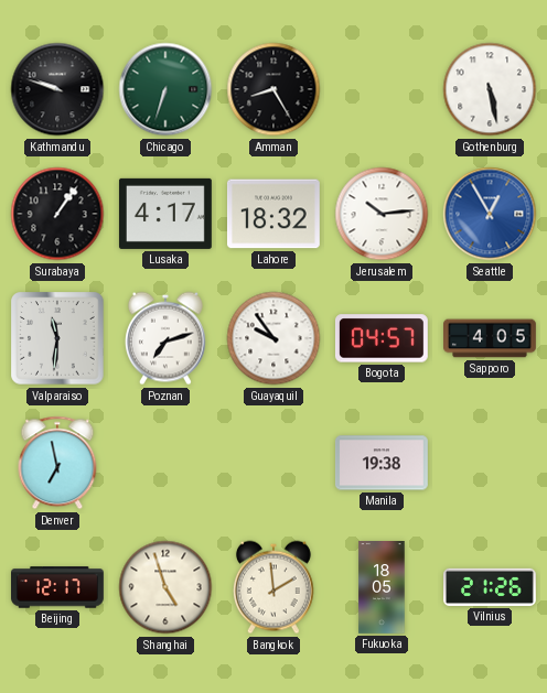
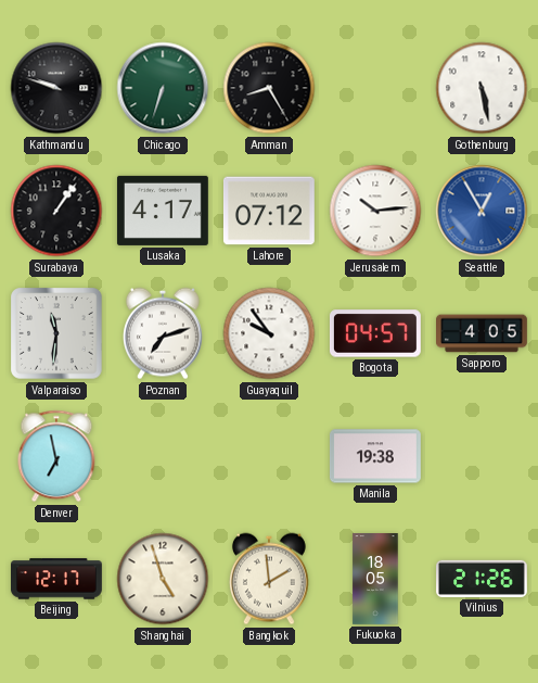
Lahore: 18:32 -> 07:12
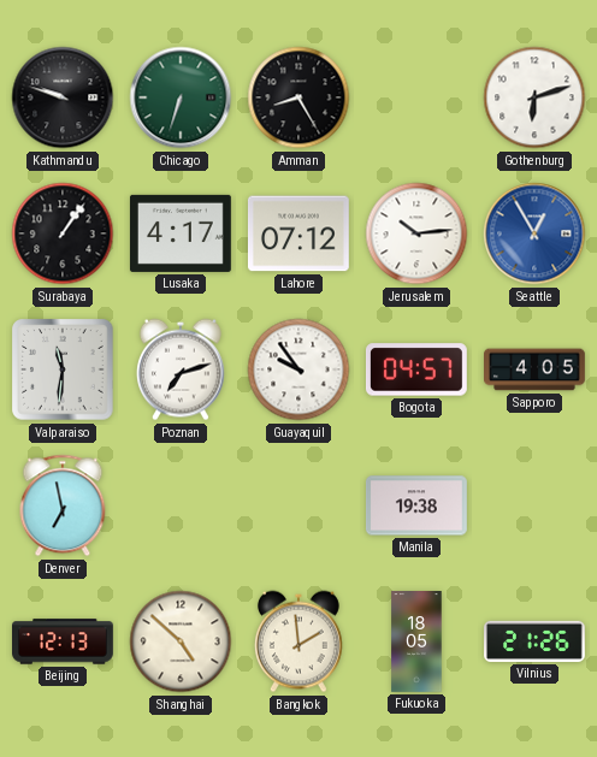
Gothenburg: 5:28 -> 6:12
Beijing: 12:17 -> 12:13
Shanghai: 4:57 -> 4:52
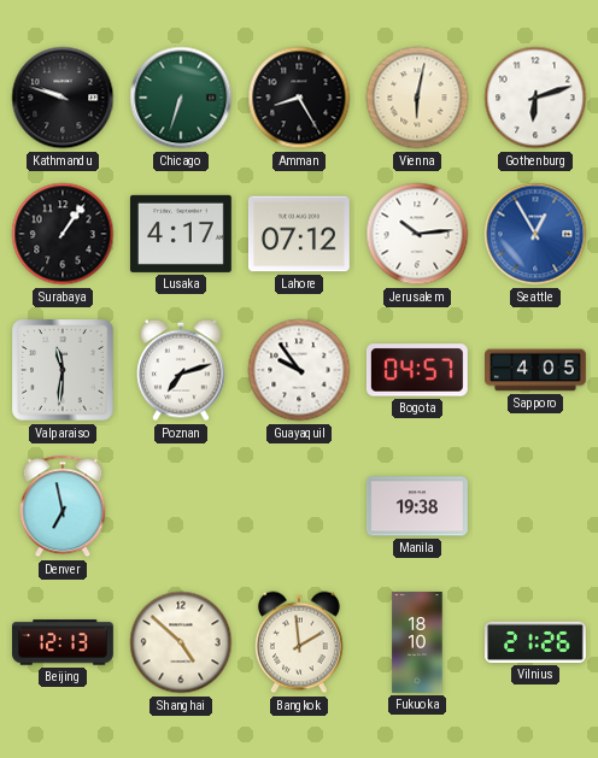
Vienna: none -> 6:02
Fukuoka: 18:05 -> 18:10
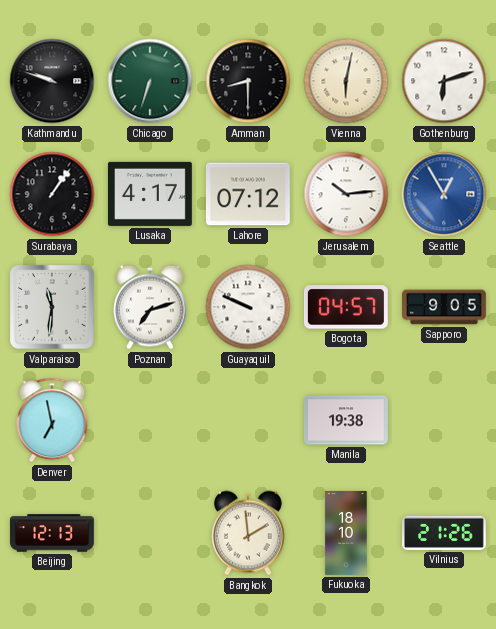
Amman: 8:25 -> 8:30
Guayaquil: 9:54 -> 9:49
Sapporo: 4:05 -> 9:05
Shanghai: 4:52 -> none
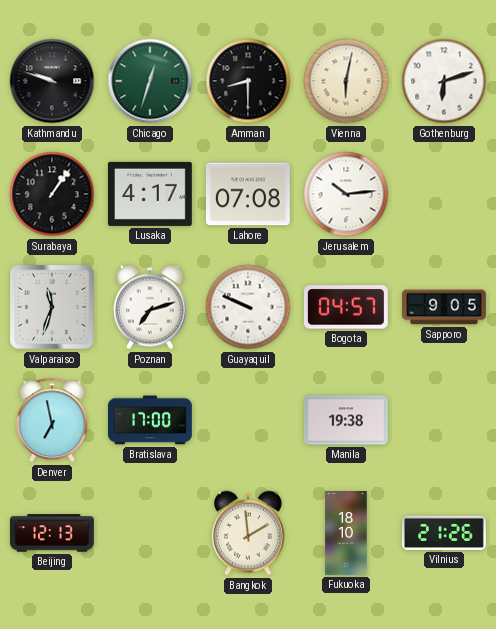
Chicago: 6:33 -> 12:33
Lahore: 07:12 -> 07:08
Seattle: 12:55 -> none
Valparaiso: 11:31 -> 11:33
Bratislava: none -> 17:00
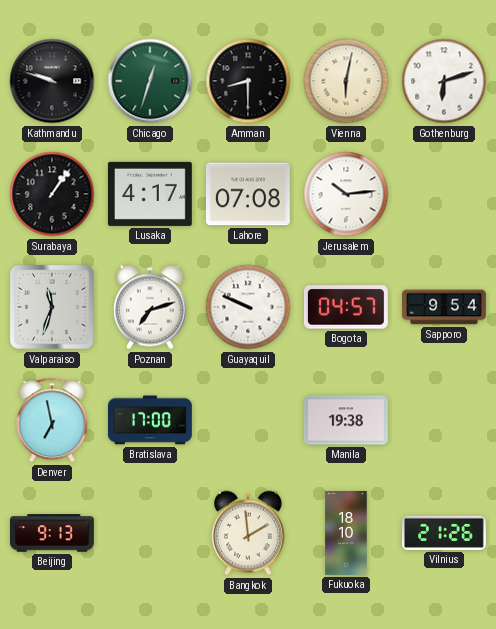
Sapporo: 9:05 -> 9:54
Beijing: 12:13 -> 9:13
